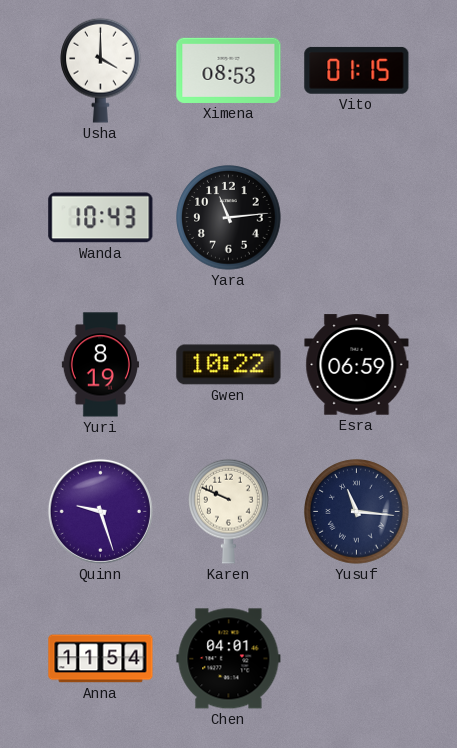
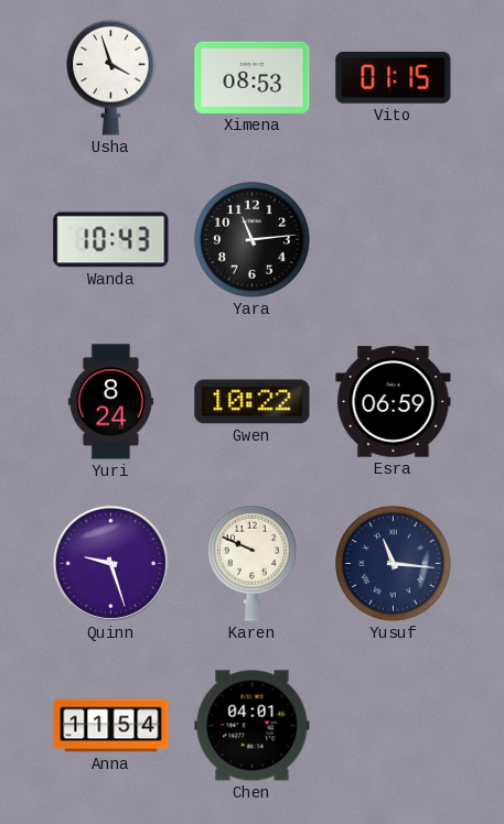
Usha: 4:00 -> 3:57
Yuri: 8:19 -> 8:24
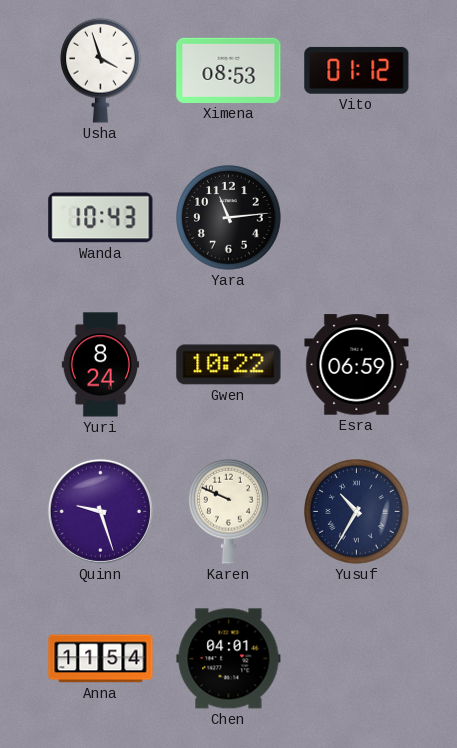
Vito: 01:15 -> 01:12
Yusuf: 11:16 -> 10:35
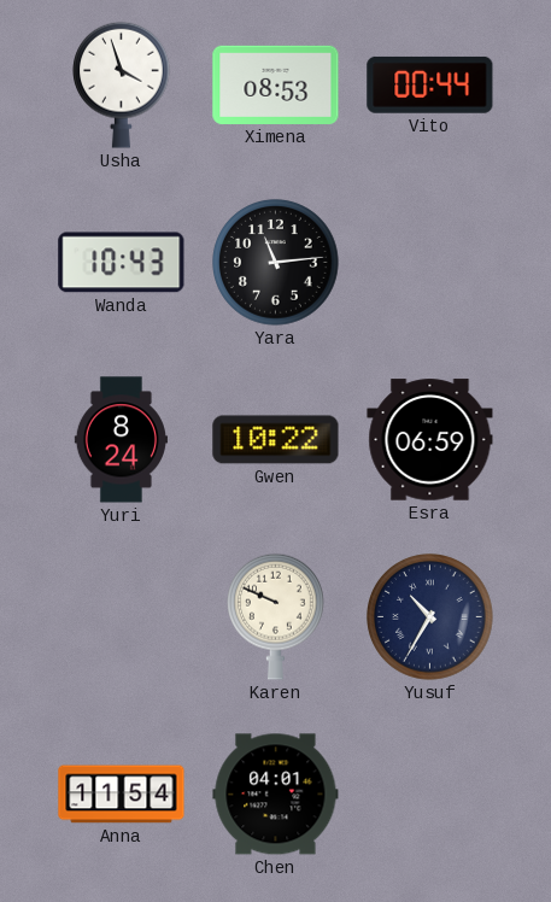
Vito: 01:12 -> 00:44
Quinn: 9:27 -> none
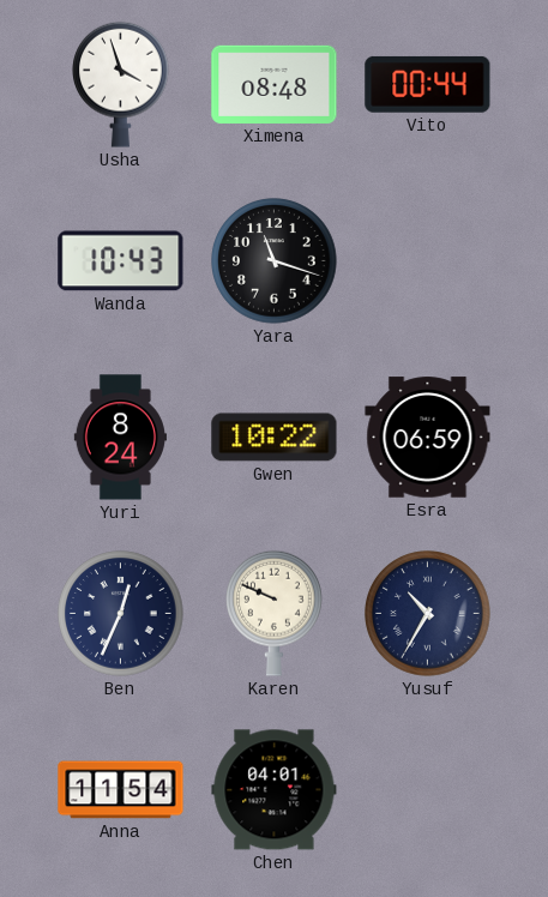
Ximena: 08:53 -> 08:48
Yara: 11:14 -> 11:18
Ben: none -> 12:34
